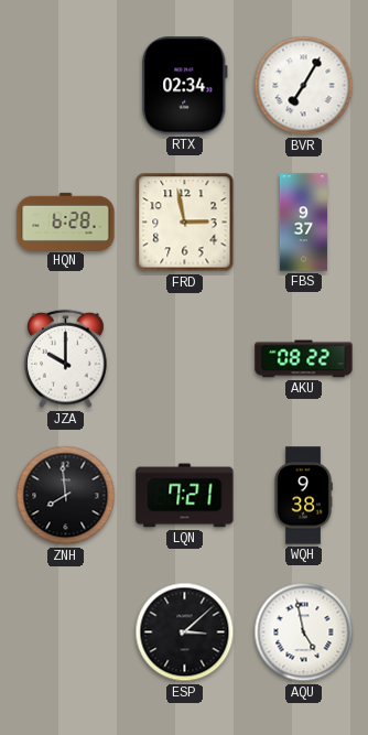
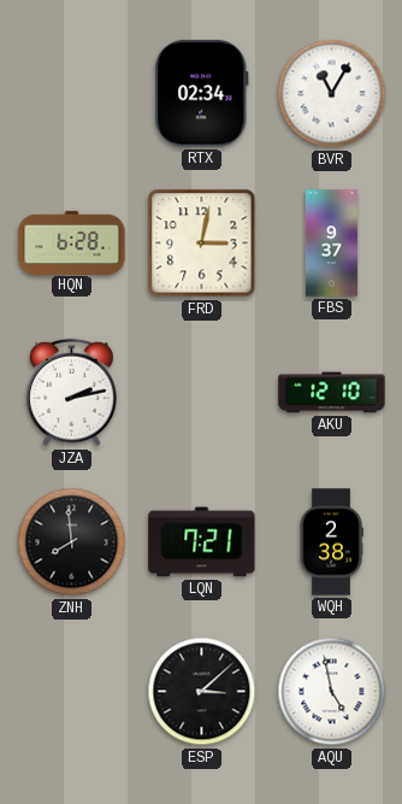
BVR: 7:05 -> 11:05
FRD: 2:58 -> 3:02
JZA: 10:00 -> 2:13
AKU: 08:22 -> 12:10
WQH: 9:38 -> 2:38
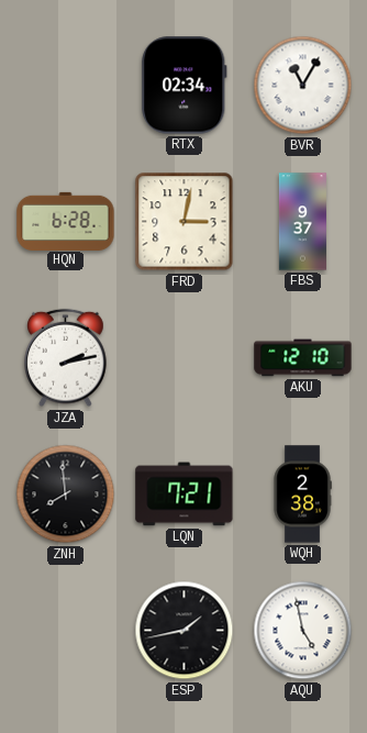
ESP: 3:08 -> 1:43
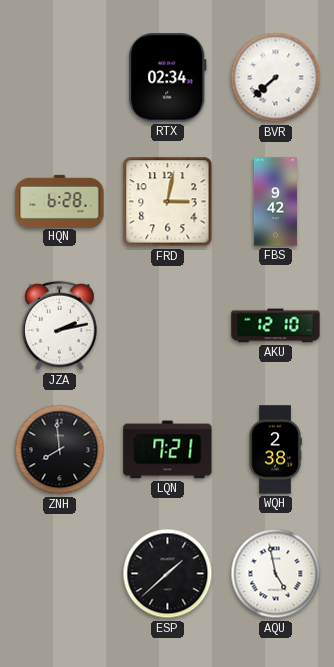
BVR: 11:05 -> 7:38
FBS: 9:37 -> 9:42
ESP: 1:43 -> 1:38
